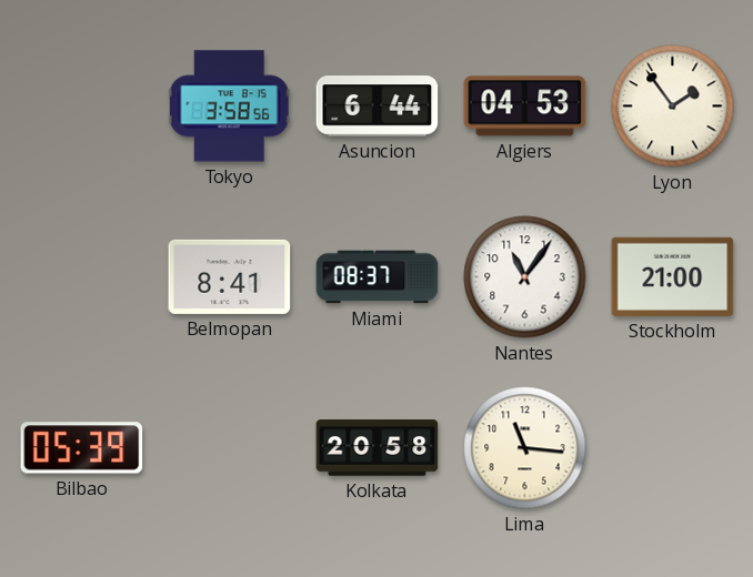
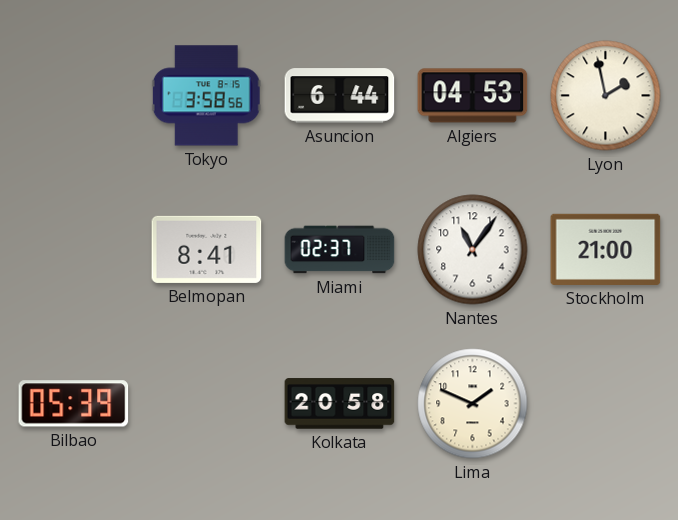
Lyon: 1:54 -> 1:58
Miami: 08:37 -> 02:37
Lima: 11:16 -> 1:49
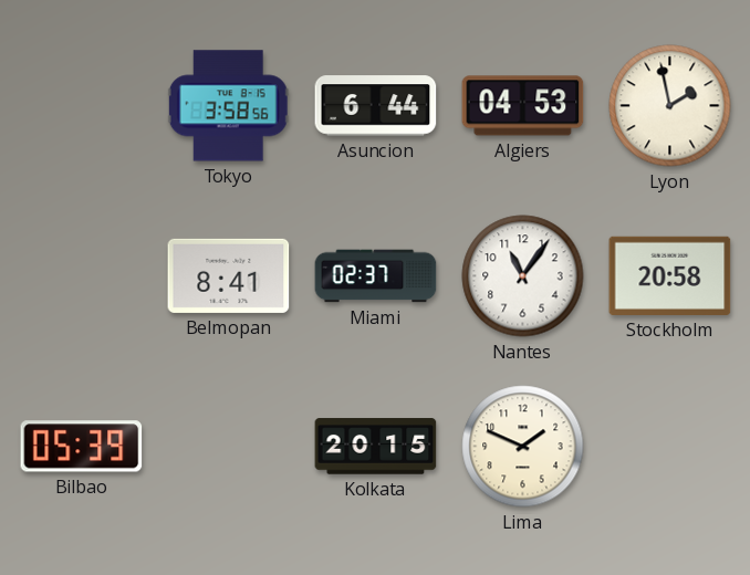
Stockholm: 21:00 -> 20:58
Kolkata: 20:58 -> 20:15
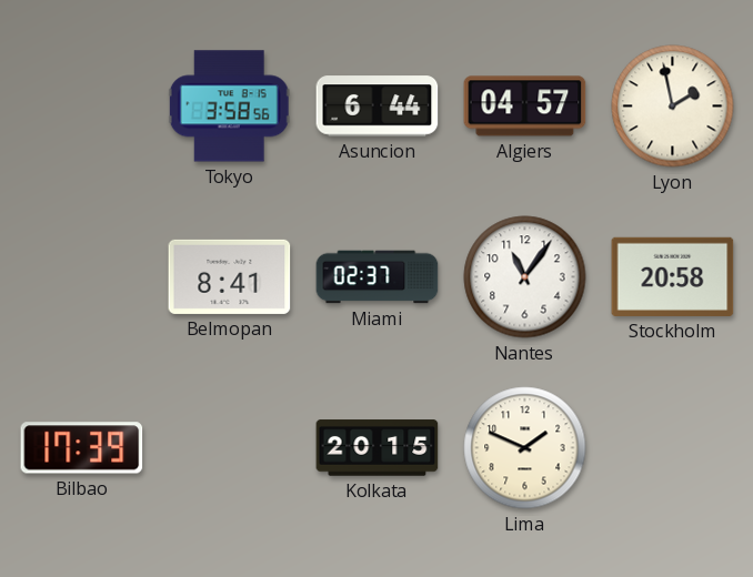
Algiers: 04:53 -> 04:57
Bilbao: 05:39 -> 17:39
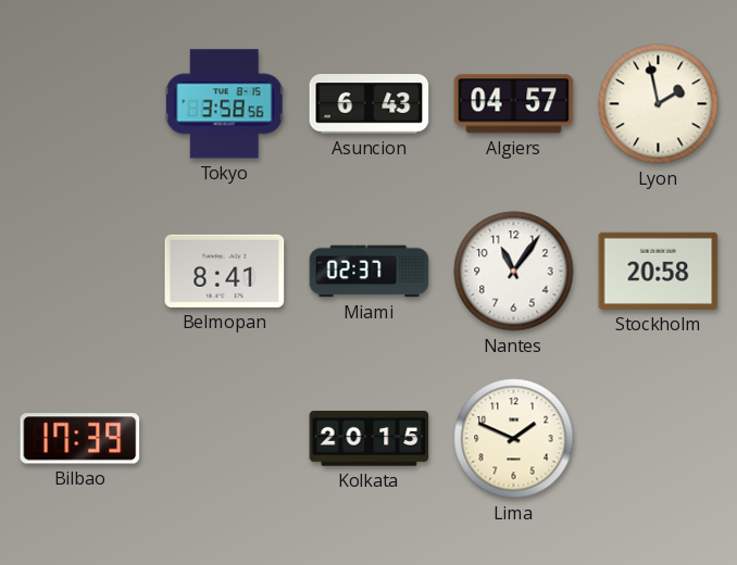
Asuncion: 6:44 -> 6:43
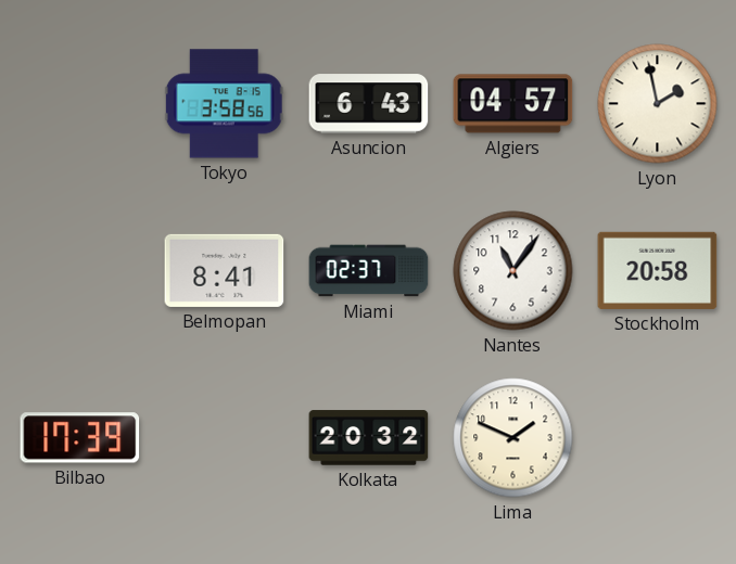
Kolkata: 20:15 -> 20:32
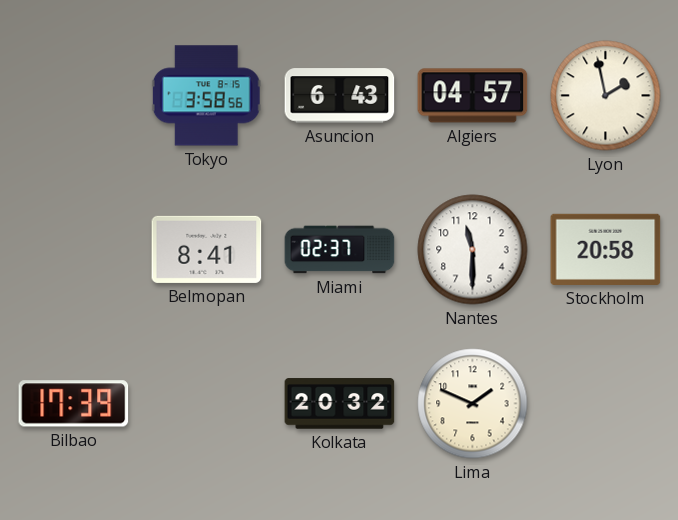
Nantes: 11:06 -> 11:30
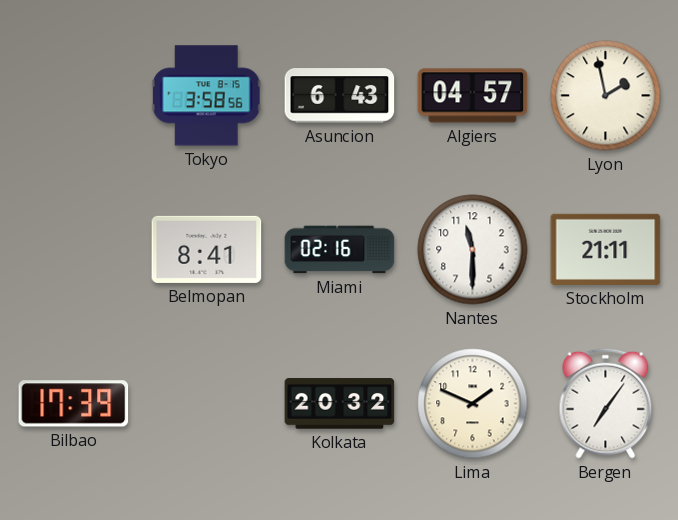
Miami: 02:37 -> 02:16
Stockholm: 20:58 -> 21:11
Bergen: none -> 7:06
